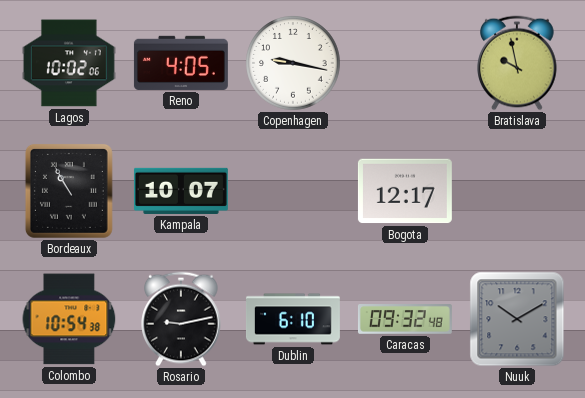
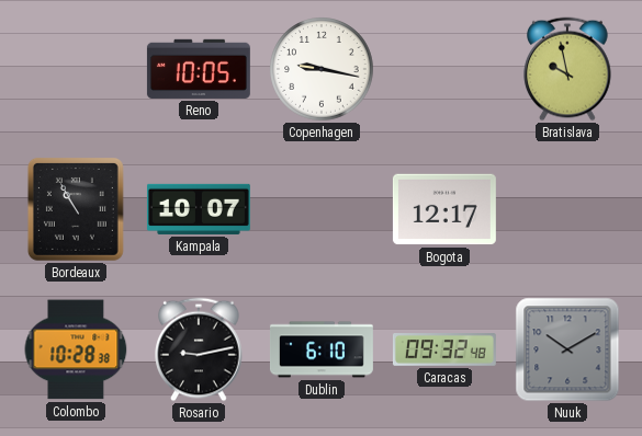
Lagos: 10:02 -> none
Reno: 4:05 -> 10:05
Colombo: 10:54 -> 10:28
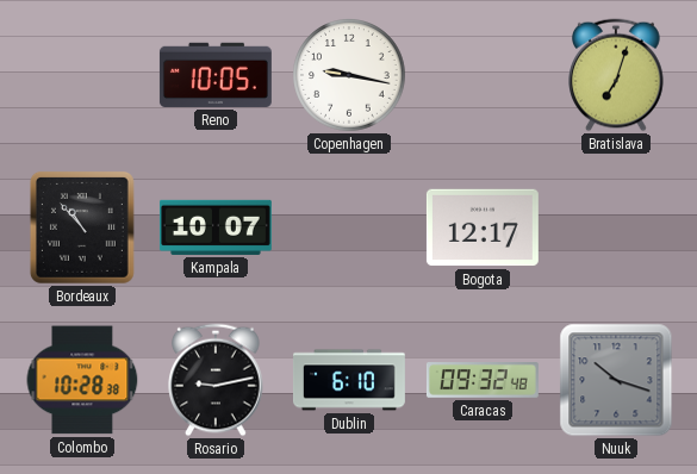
Bratislava: 9:58 -> 7:03
Bordeaux: 10:55 -> 10:53
Nuuk: 10:10 -> 10:18
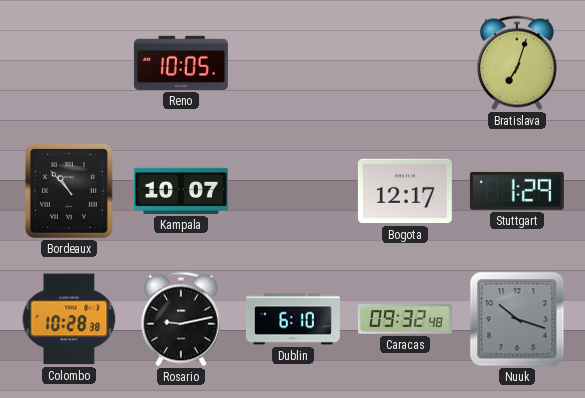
Copenhagen: 9:17 -> none
Stuttgart: none -> 1:29
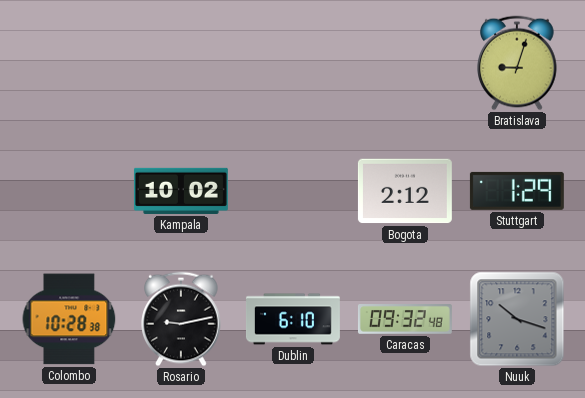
Reno: 10:05 -> none
Bratislava: 7:03 -> 9:03
Bordeaux: 10:53 -> none
Kampala: 10:07 -> 10:02
Bogota: 12:17 -> 2:12
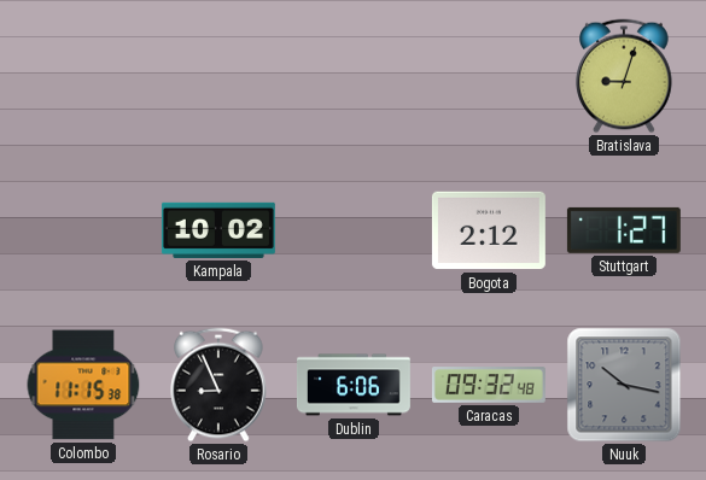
Stuttgart: 1:29 -> 1:27
Colombo: 10:28 -> 11:15
Rosario: 9:13 -> 8:56
Dublin: 6:10 -> 6:06
Nuuk: 10:18 -> 10:17
